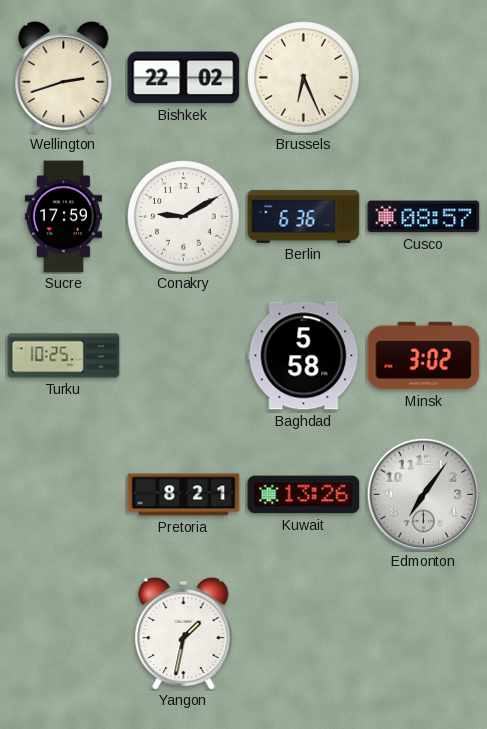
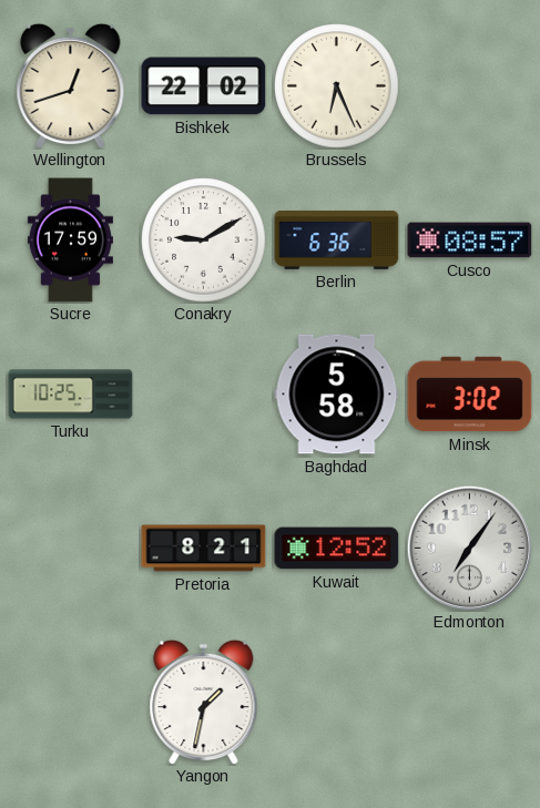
Wellington: 2:42 -> 12:42
Kuwait: 13:26 -> 12:52
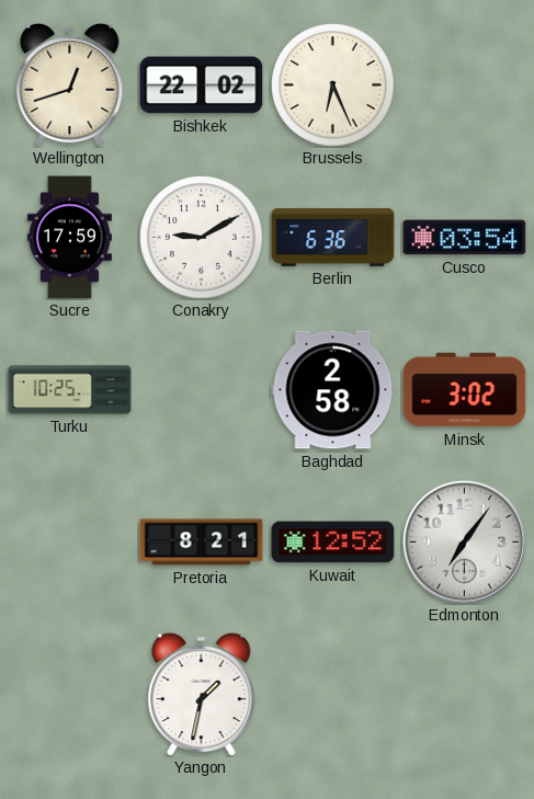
Cusco: 08:57 -> 03:54
Baghdad: 5:58 -> 2:58
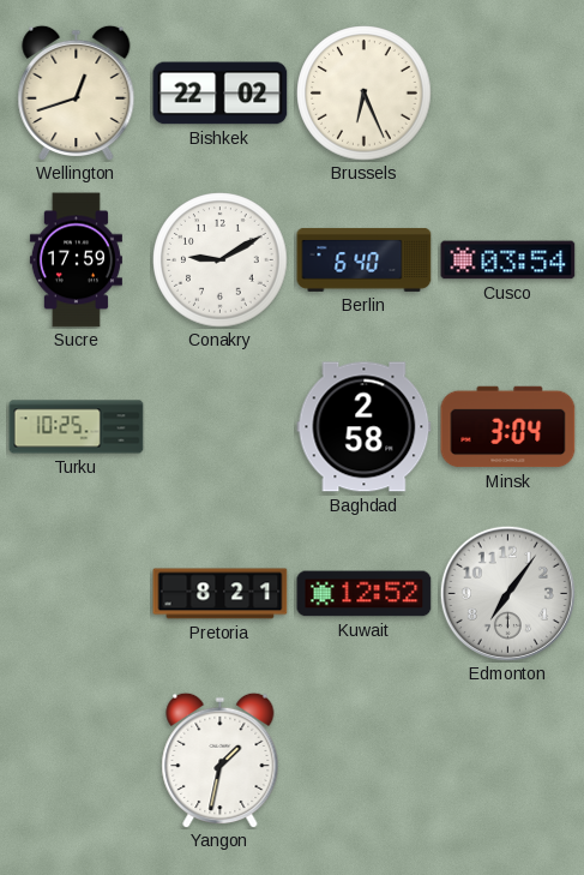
Berlin: 6:36 -> 6:40
Minsk: 3:02 -> 3:04
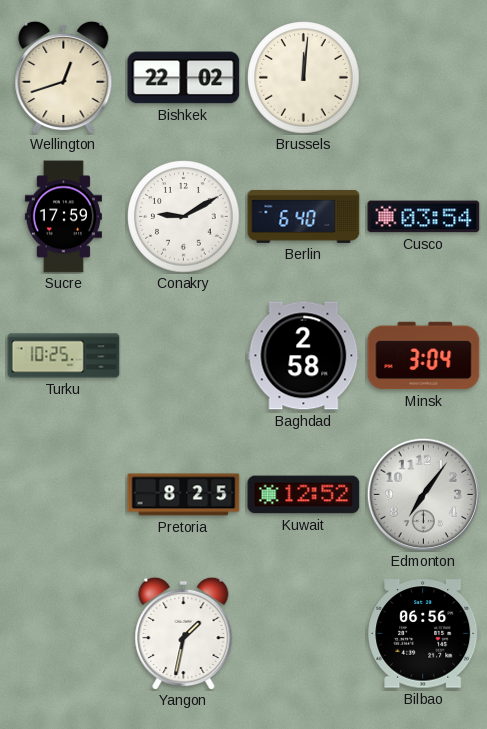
Brussels: 6:26 -> 12:01
Pretoria: 8:21 -> 8:25
Bilbao: none -> 06:56
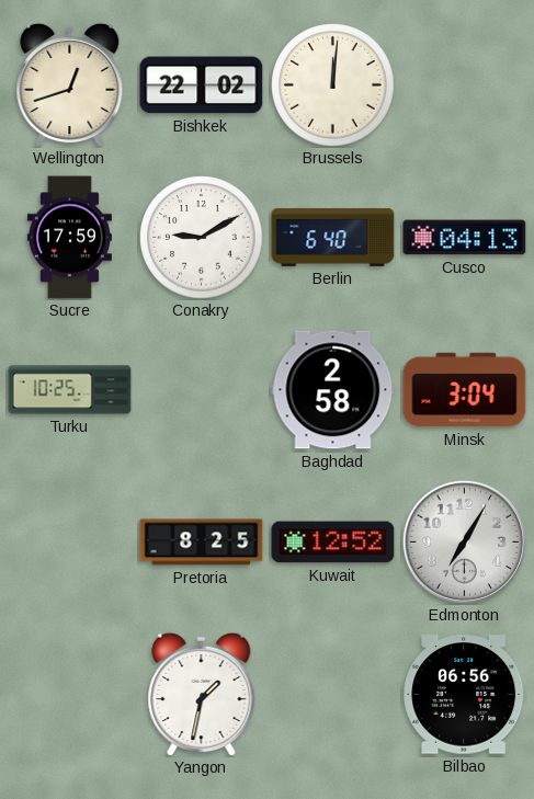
Cusco: 03:54 -> 04:13
Edmonton: 7:06 -> 7:05
